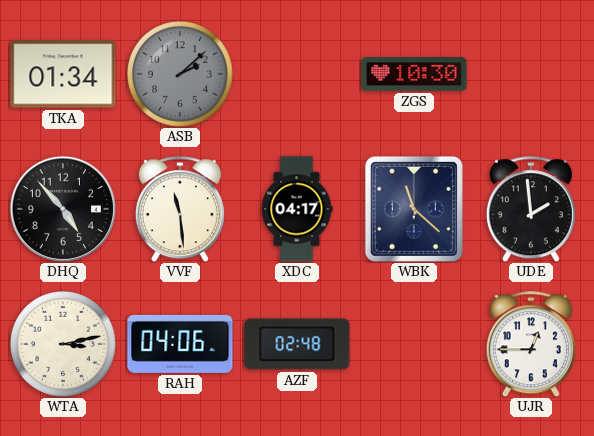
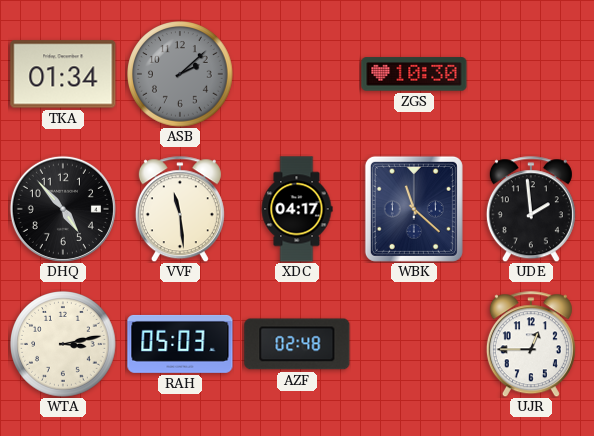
RAH: 04:06 -> 05:03
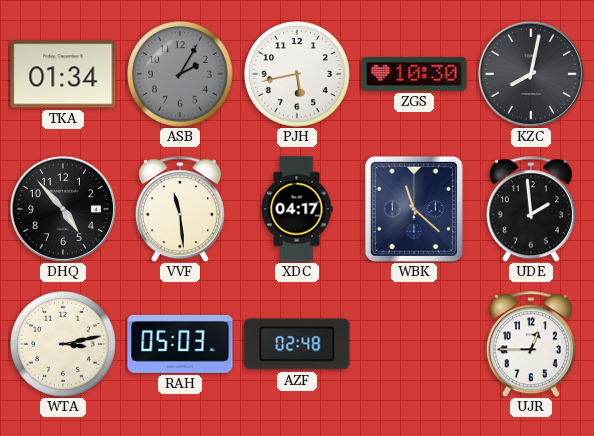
ASB: 2:08 -> 2:05
PJH: none -> 5:43
KZC: none -> 8:02
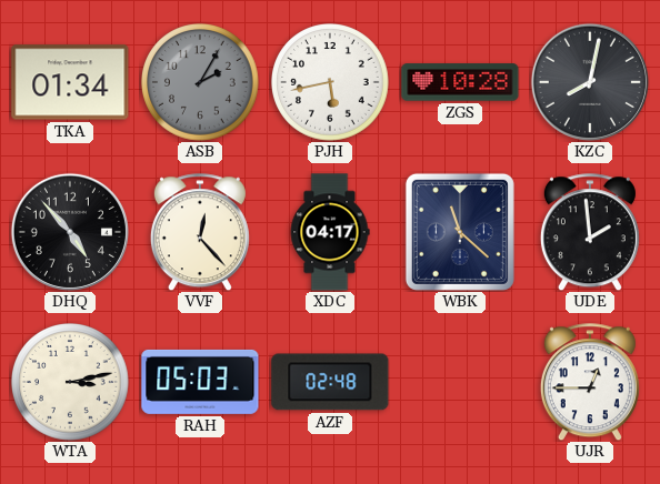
ZGS: 10:30 -> 10:28
VVF: 11:29 -> 12:23
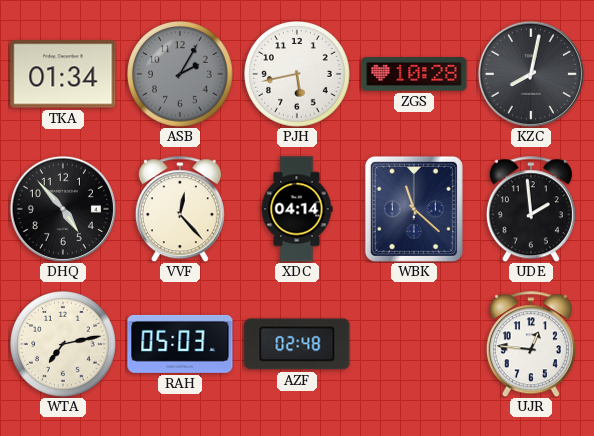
XDC: 04:17 -> 04:14
WTA: 3:13 -> 7:13
UJR: 12:45 -> 12:46
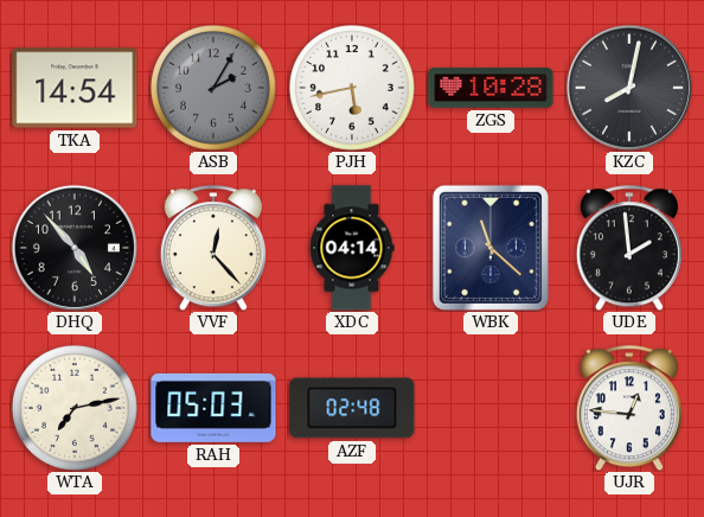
TKA: 01:34 -> 14:54
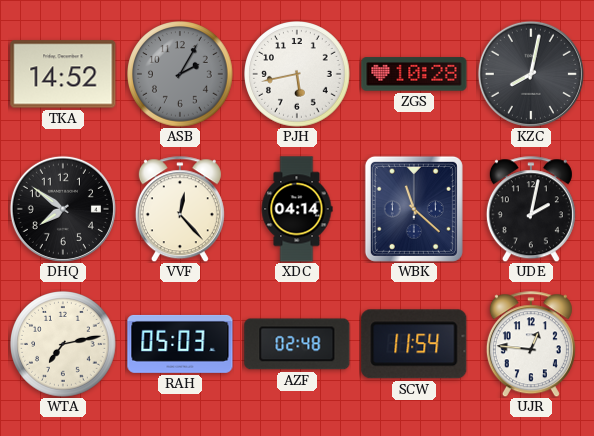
TKA: 14:54 -> 14:52
DHQ: 4:53 -> 7:51
UDE: 1:59 -> 2:02
SCW: none -> 11:54
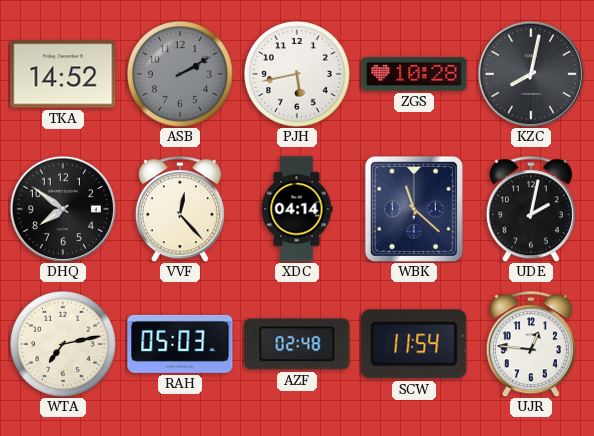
ASB: 2:05 -> 2:10
